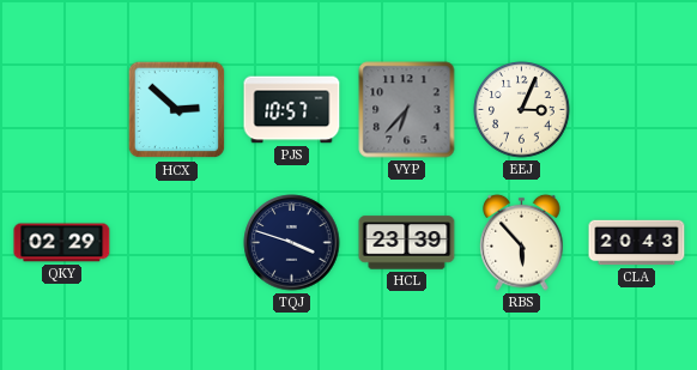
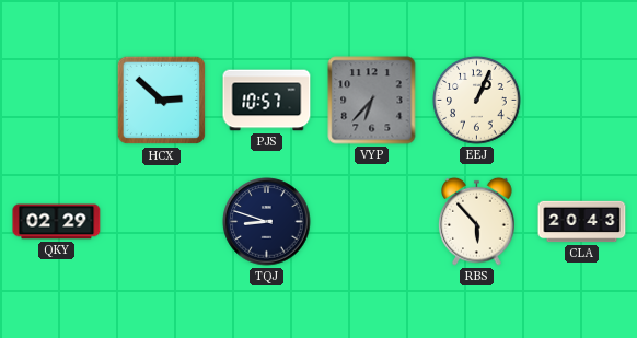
EEJ: 3:04 -> 1:04
TQJ: 3:48 -> 8:48
HCL: 23:39 -> none
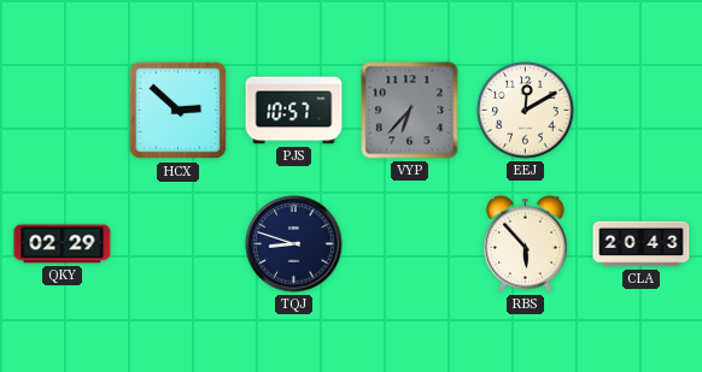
EEJ: 1:04 -> 12:10
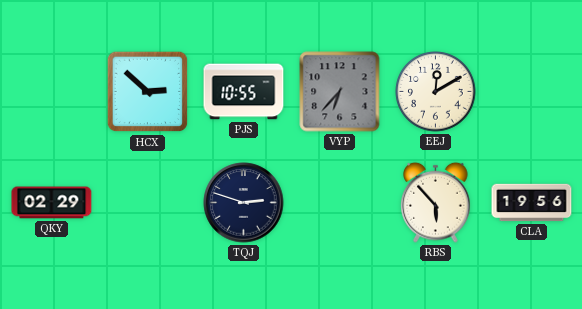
PJS: 10:57 -> 10:55
TQJ: 8:48 -> 2:48
CLA: 20:43 -> 19:56
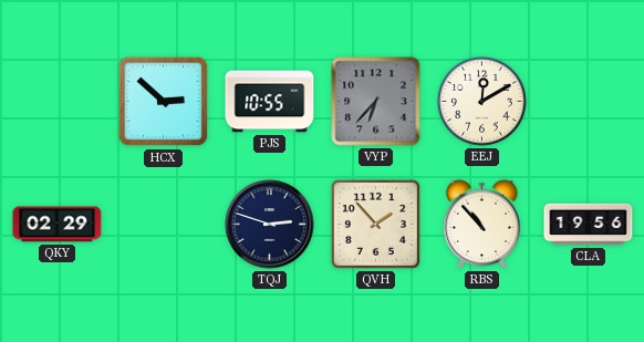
QVH: none -> 1:53
RBS: 5:53 -> 10:53
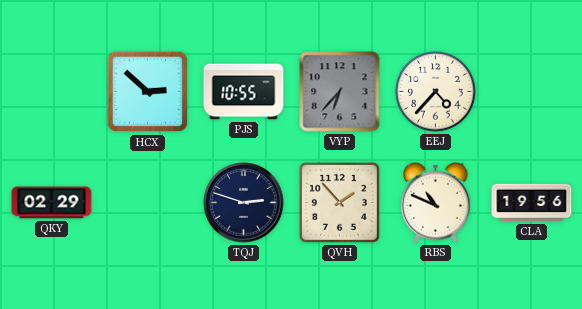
EEJ: 12:10 -> 4:37
RBS: 10:53 -> 10:49
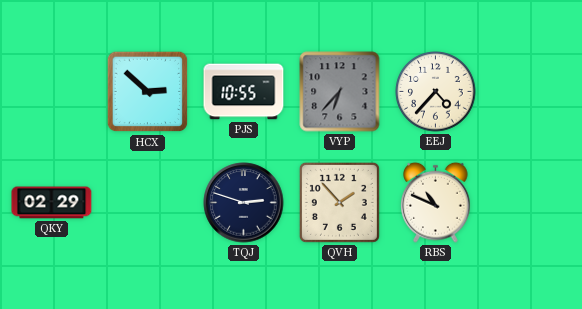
CLA: 19:56 -> none
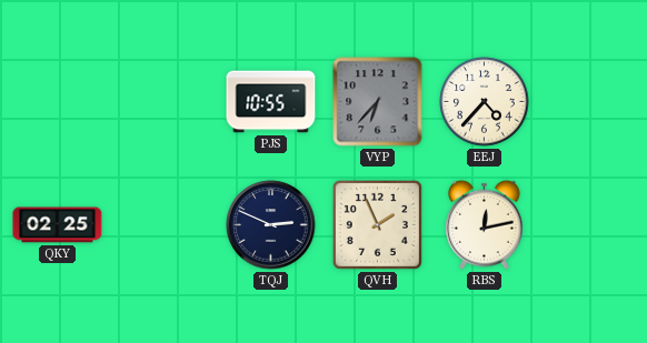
HCX: 2:52 -> none
QKY: 02:29 -> 02:25
TQJ: 2:48 -> 2:49
QVH: 1:53 -> 1:56
RBS: 10:49 -> 12:13
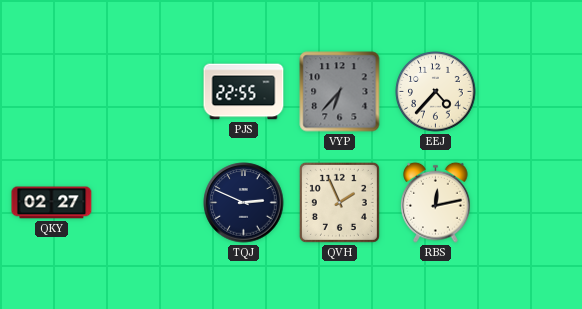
PJS: 10:55 -> 22:55
QKY: 02:25 -> 02:27
